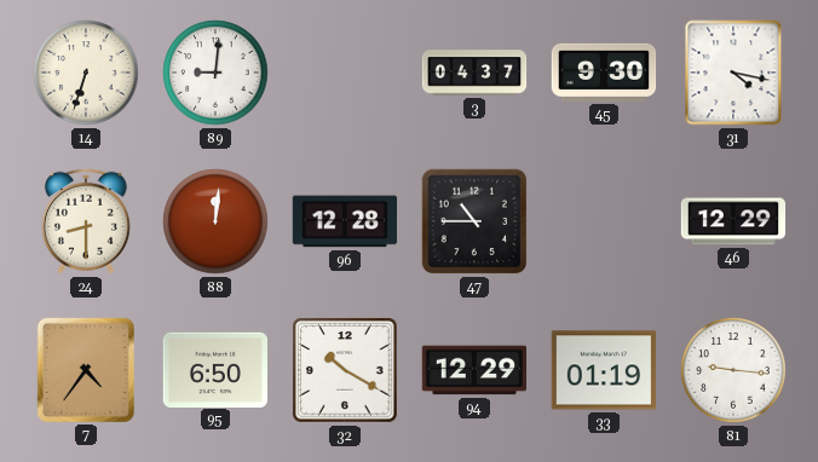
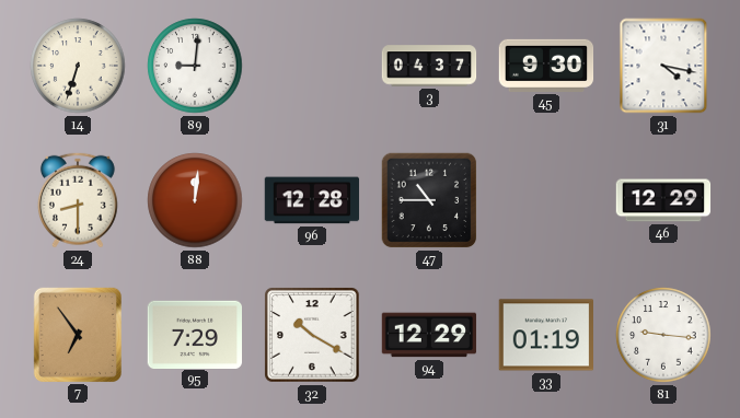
7: 4:36 -> 6:54
95: 6:50 -> 7:29
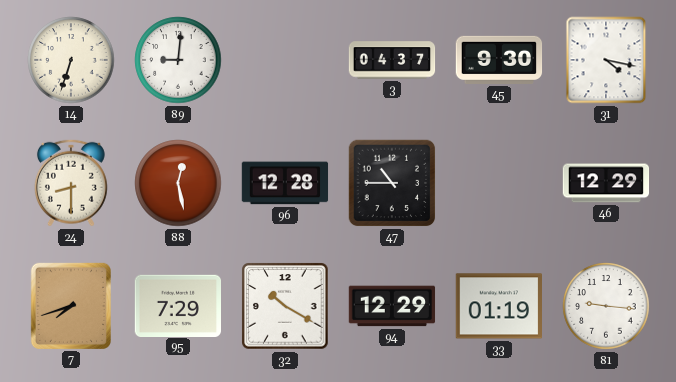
88: 12:01 -> 12:28
7: 6:54 -> 7:42
